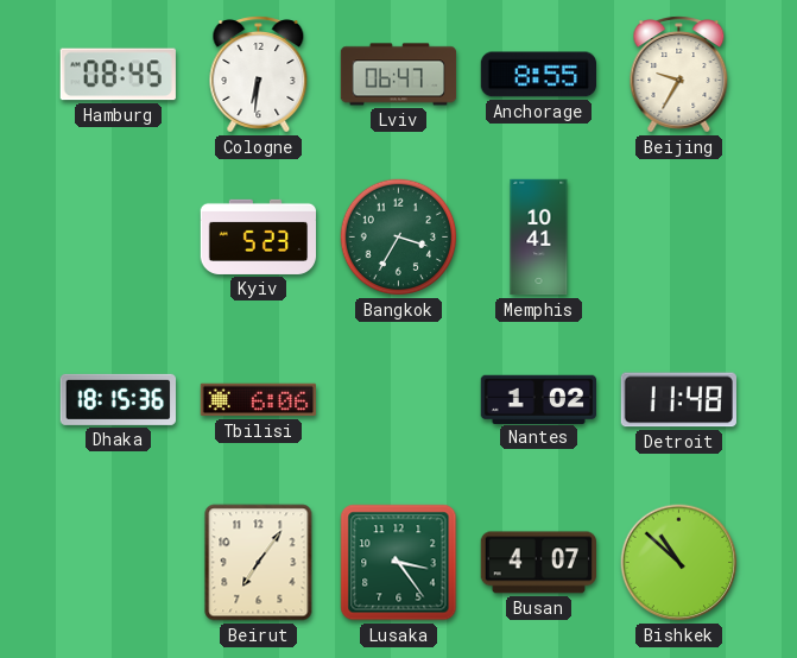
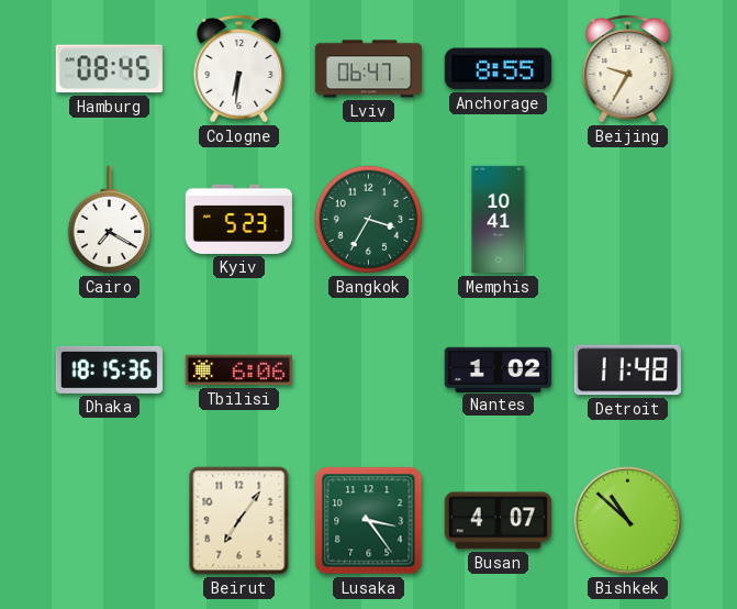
Cairo: none -> 7:20
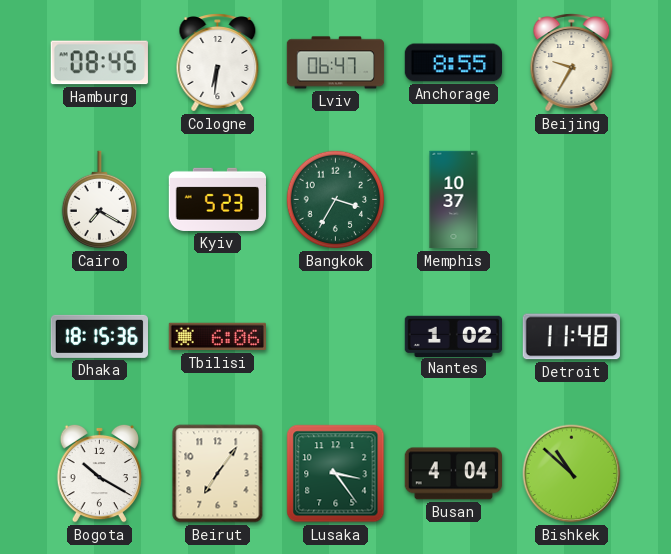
Memphis: 10:41 -> 10:37
Bogota: none -> 10:20
Busan: 4:07 -> 4:04
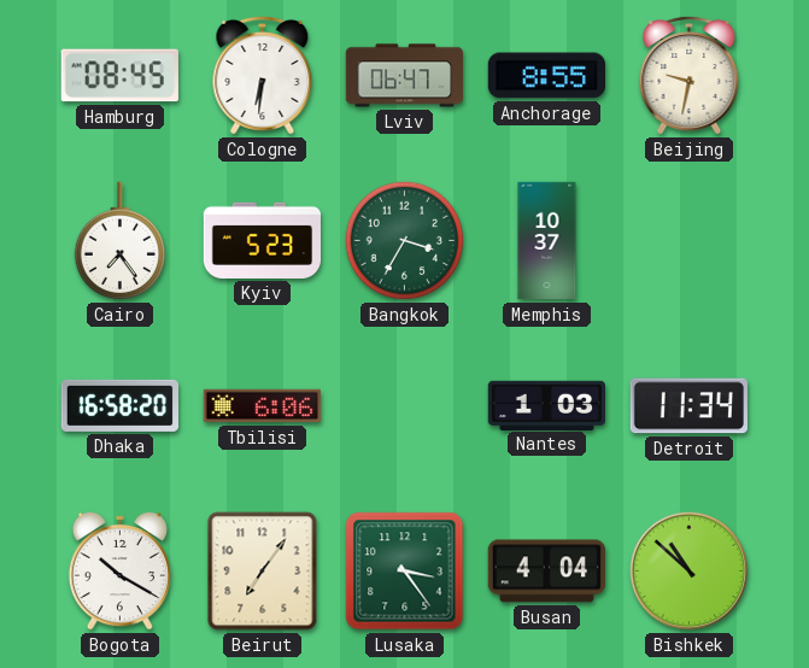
Beijing: 9:35 -> 9:32
Cairo: 7:20 -> 7:24
Dhaka: 18:15 -> 16:58
Nantes: 1:02 -> 1:03
Detroit: 11:48 -> 11:34
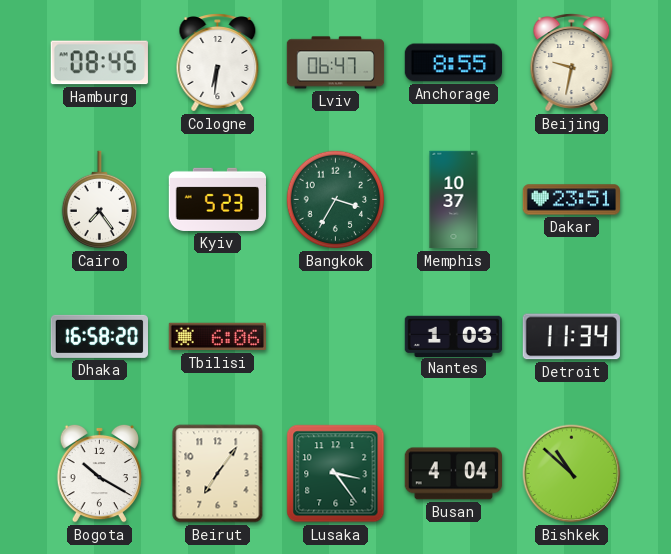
Dakar: none -> 23:51
